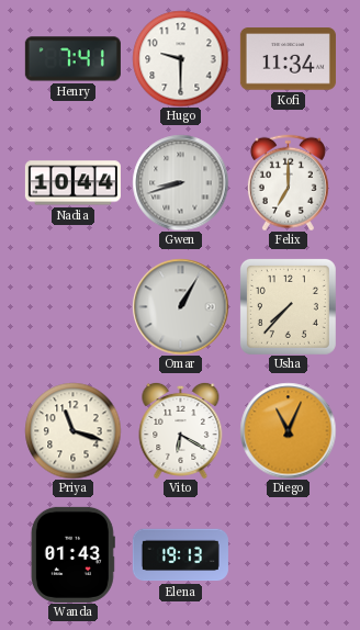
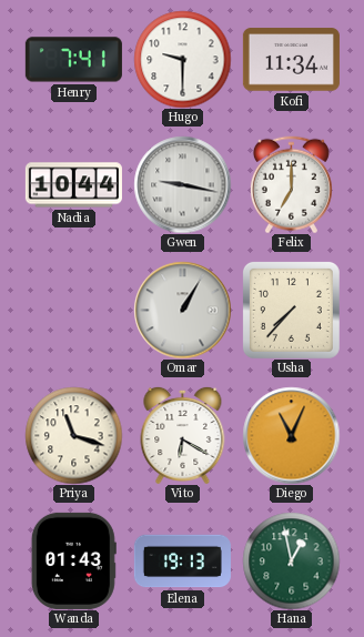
Gwen: 8:42 -> 9:17
Hana: none -> 12:58
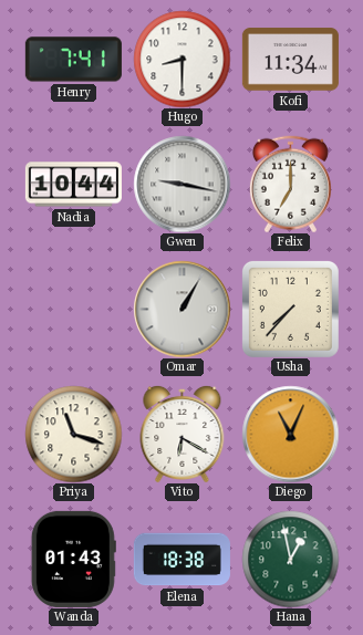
Hugo: 9:30 -> 8:30
Elena: 19:13 -> 18:38
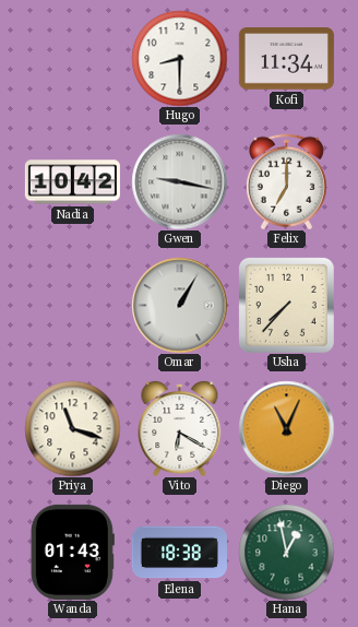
Henry: 7:41 -> none
Nadia: 10:44 -> 10:42
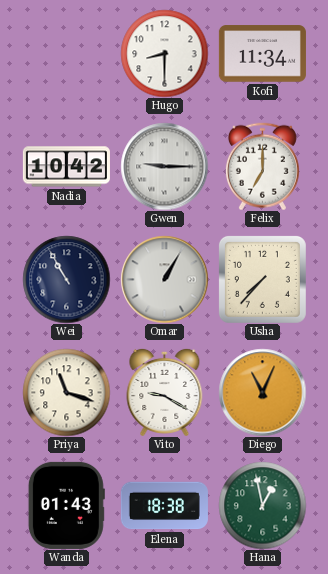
Gwen: 9:17 -> 9:15
Wei: none -> 10:55
Vito: 6:20 -> 9:20
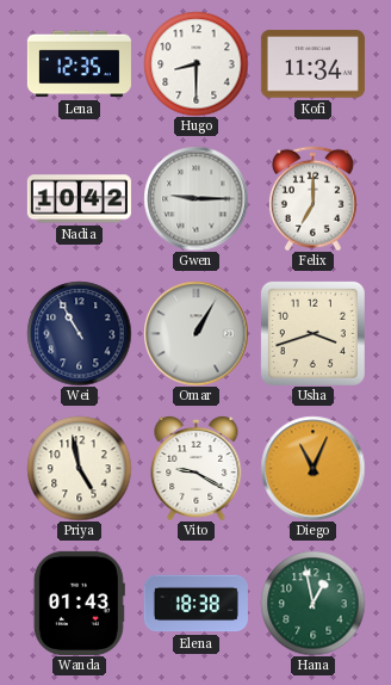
Lena: none -> 12:35
Usha: 7:37 -> 3:42
Priya: 11:18 -> 4:58
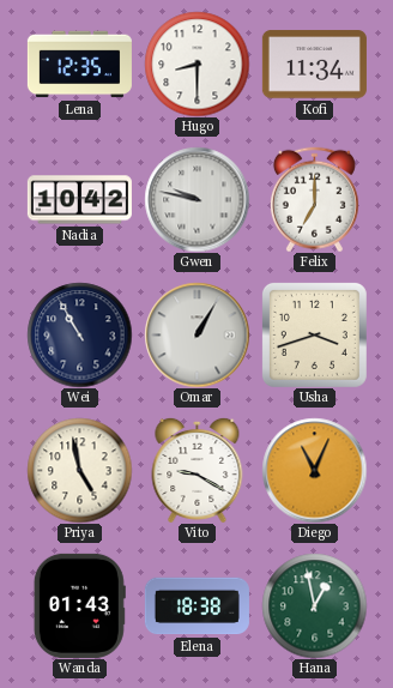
Gwen: 9:15 -> 9:47
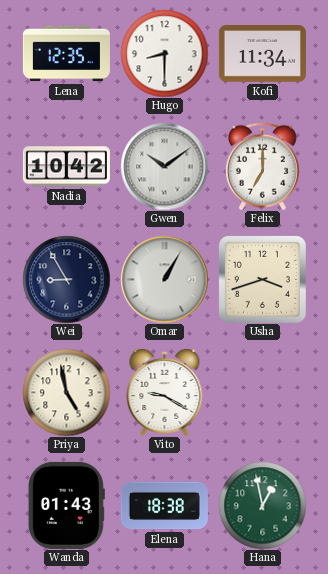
Gwen: 9:47 -> 10:09
Wei: 10:55 -> 8:55
Diego: 11:04 -> none
